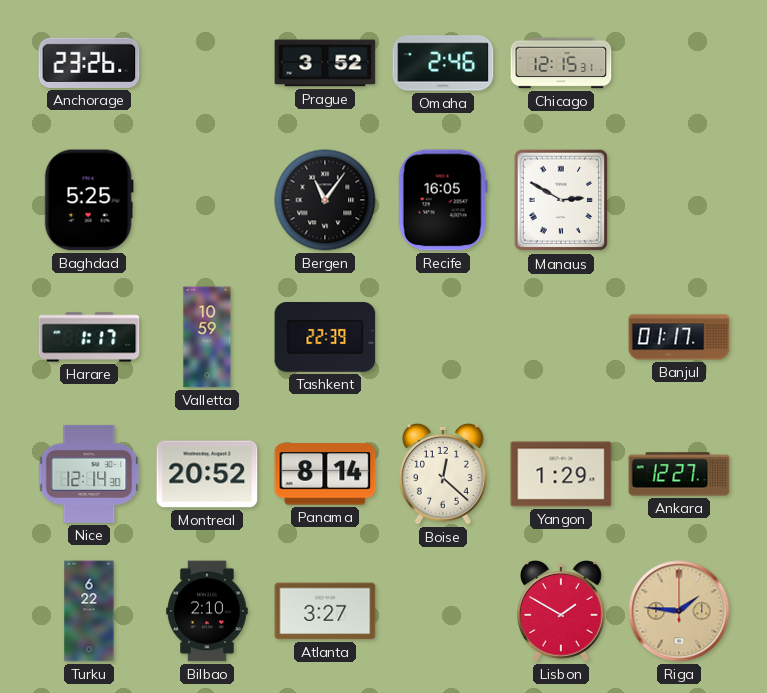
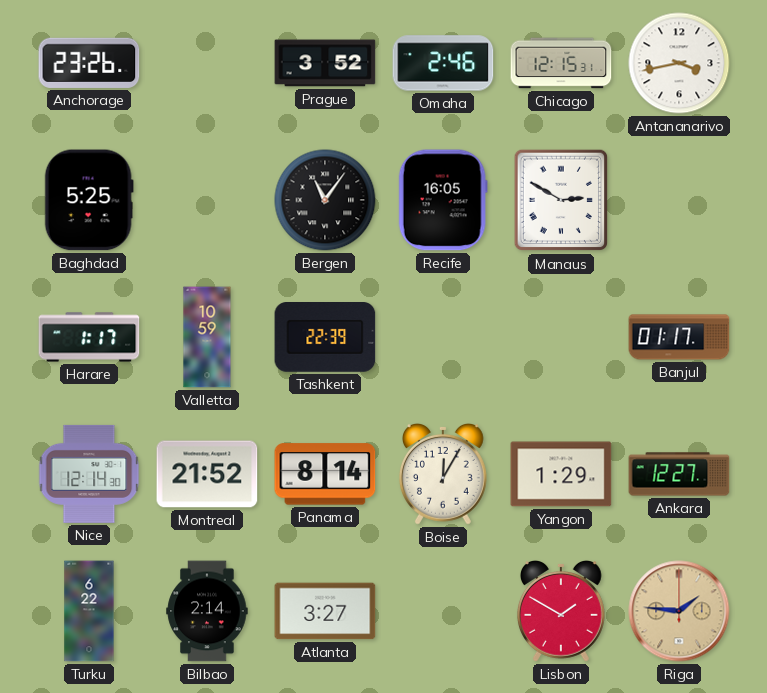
Antananarivo: none -> 3:43
Montreal: 20:52 -> 21:52
Boise: 12:22 -> 12:05
Bilbao: 2:10 -> 2:14
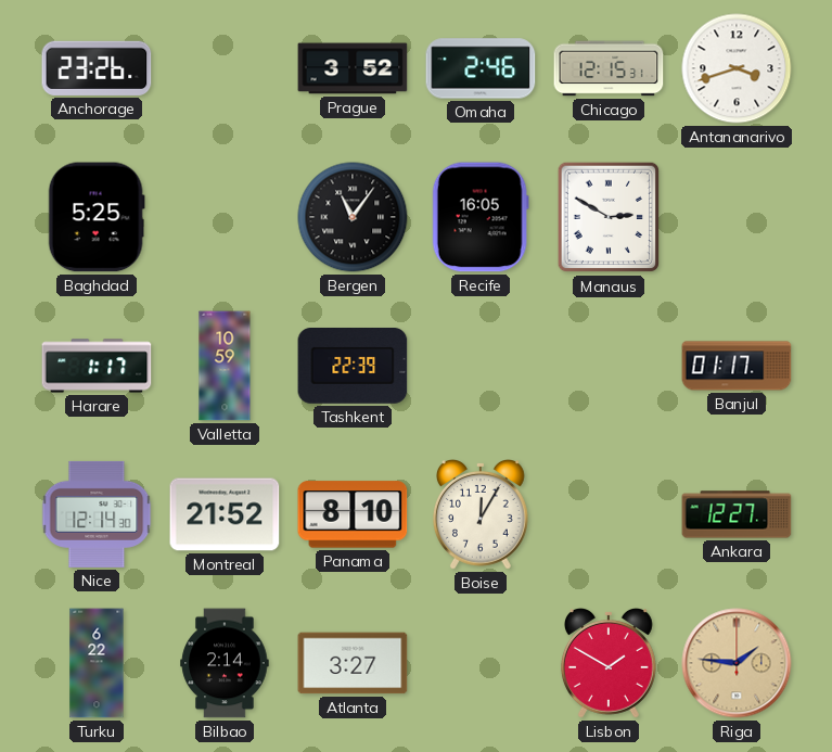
Antananarivo: 3:43 -> 3:42
Panama: 8:14 -> 8:10
Yangon: 1:29 -> none
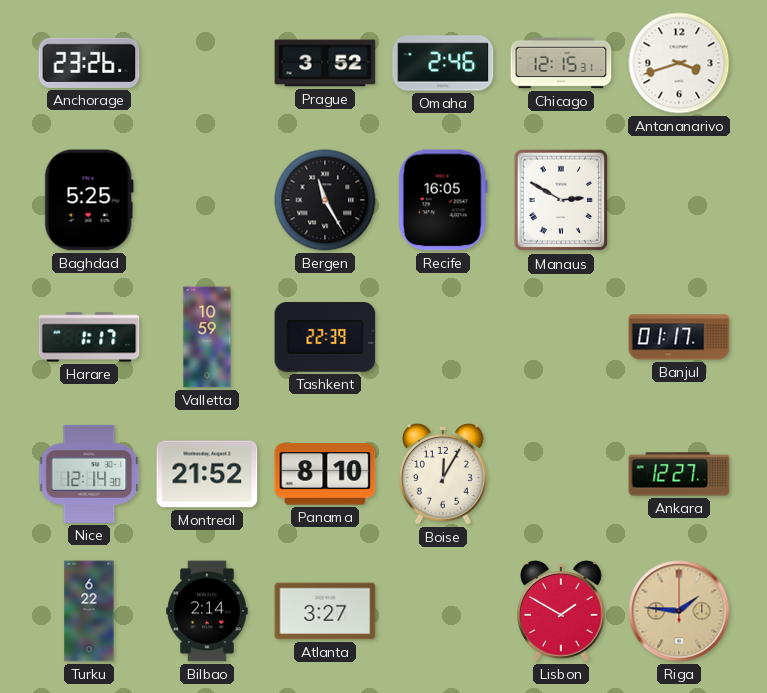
Bergen: 11:06 -> 11:25
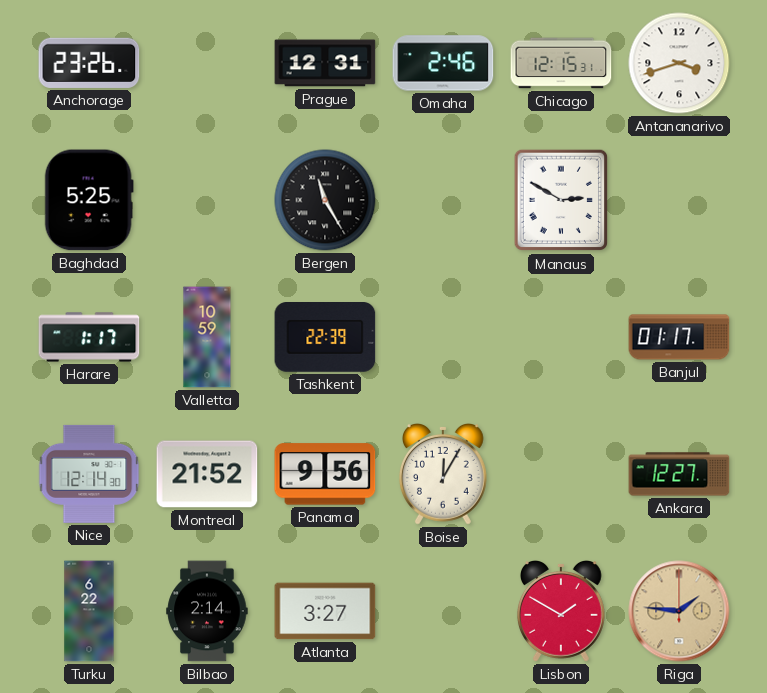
Prague: 3:52 -> 12:31
Recife: 16:05 -> none
Panama: 8:10 -> 9:56
